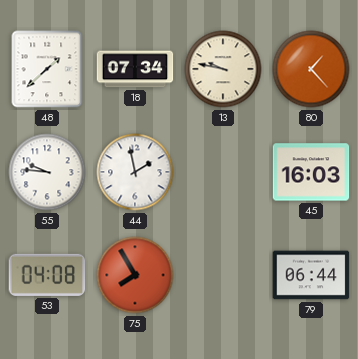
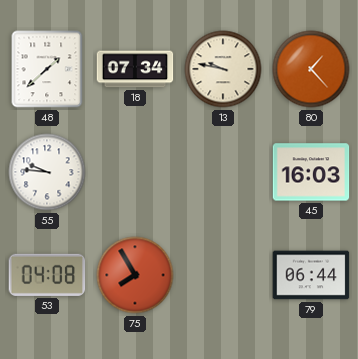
44: 1:58 -> none
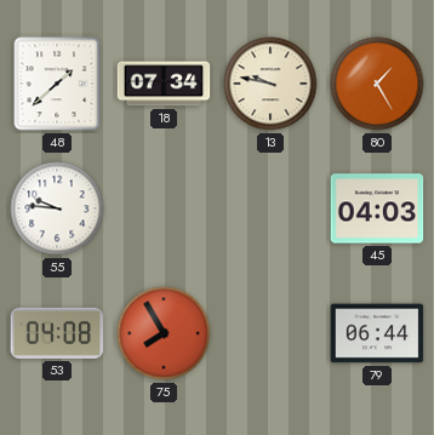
80: 1:23 -> 1:25
45: 16:03 -> 04:03
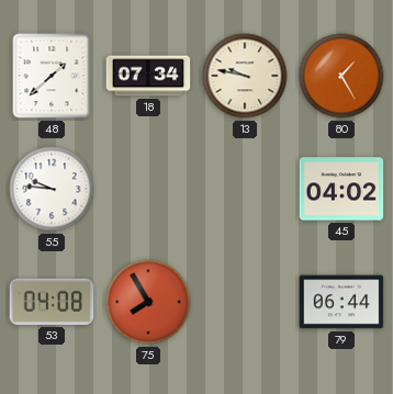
45: 04:03 -> 04:02
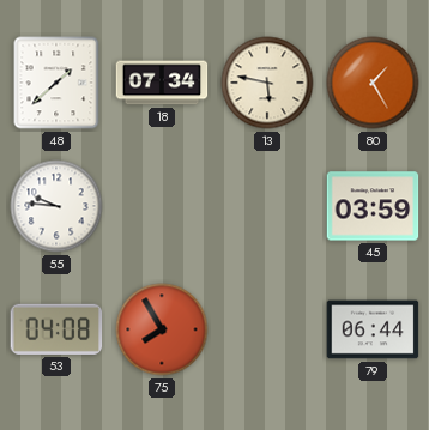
13: 9:47 -> 5:47
45: 04:02 -> 03:59
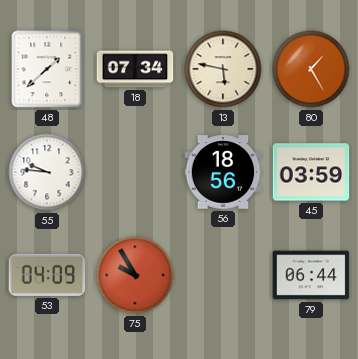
56: none -> 18:56
53: 04:08 -> 04:09
75: 7:55 -> 9:55
